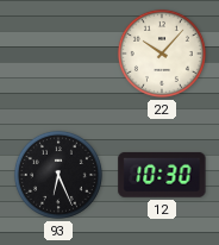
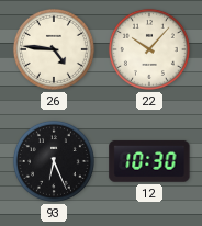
26: none -> 4:46
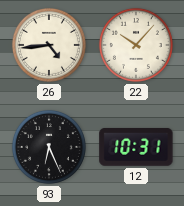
26: 4:46 -> 4:44
12: 10:30 -> 10:31
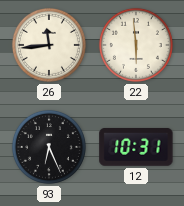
26: 4:44 -> 11:44
22: 10:07 -> 5:59
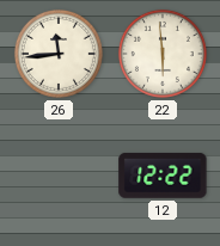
93: 6:26 -> none
12: 10:31 -> 12:22
